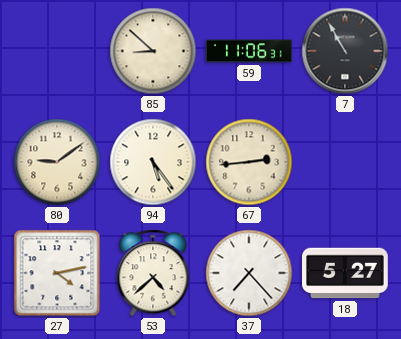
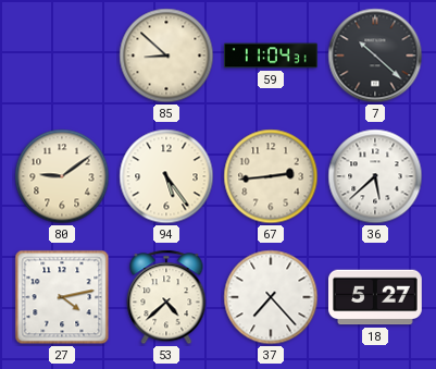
59: 11:06 -> 11:04
7: 10:55 -> 10:22
36: none -> 5:38
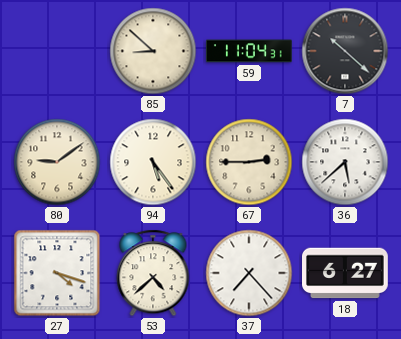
67: 2:44 -> 2:45
27: 4:13 -> 4:18
18: 5:27 -> 6:27
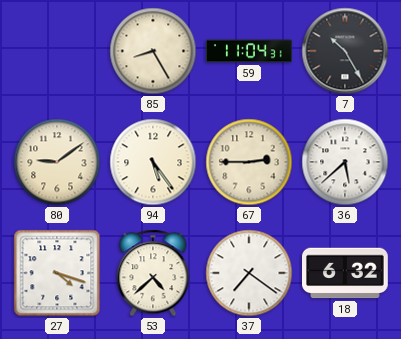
85: 8:52 -> 8:25
7: 10:22 -> 10:25
37: 7:23 -> 7:21
18: 6:27 -> 6:32
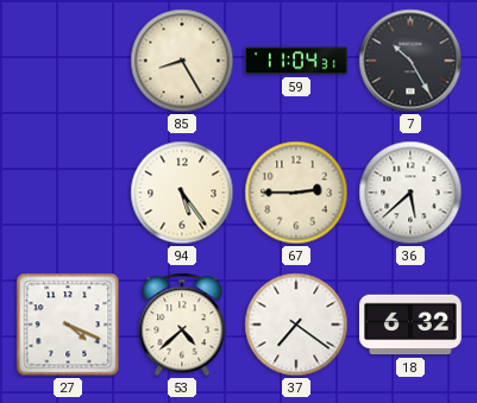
80: 9:09 -> none
27: 4:18 -> 4:19
